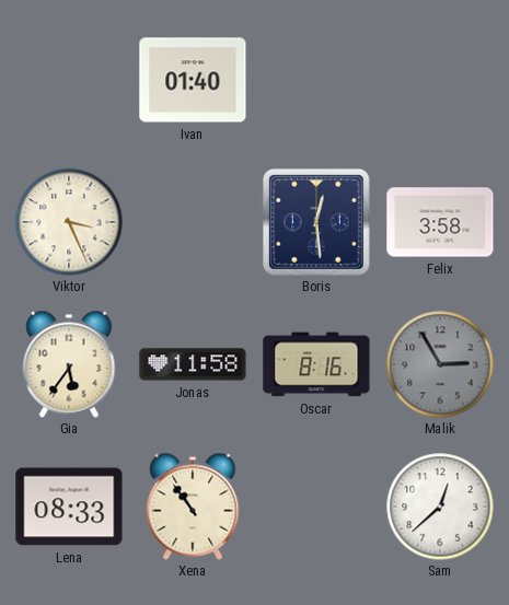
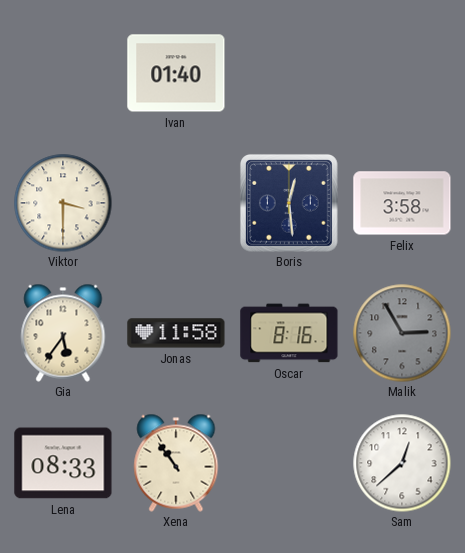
Viktor: 3:26 -> 3:30
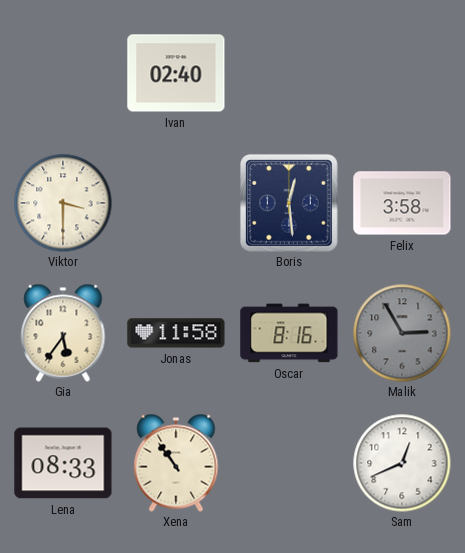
Ivan: 01:40 -> 02:40
Sam: 12:38 -> 12:41
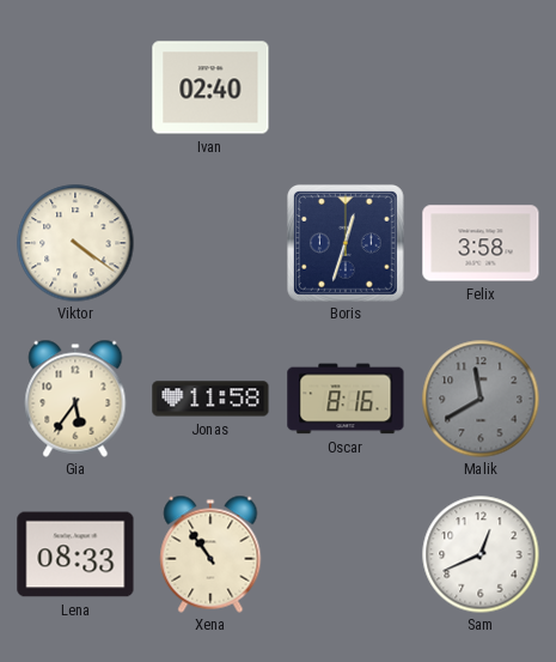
Viktor: 3:30 -> 4:21
Boris: 12:29 -> 12:33
Malik: 2:55 -> 11:40
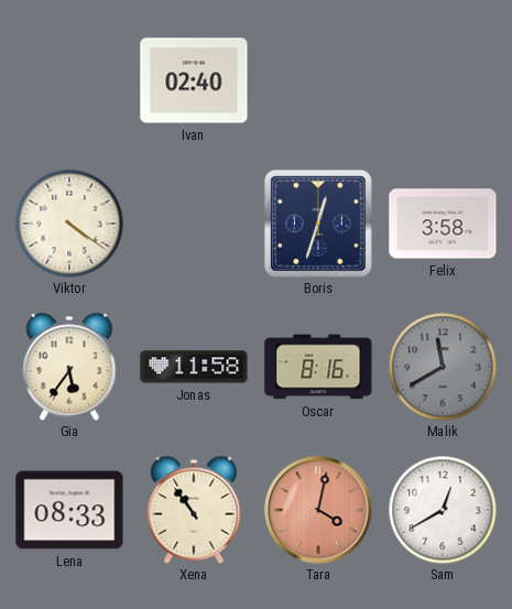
Tara: none -> 4:02
Sam: 12:41 -> 12:40
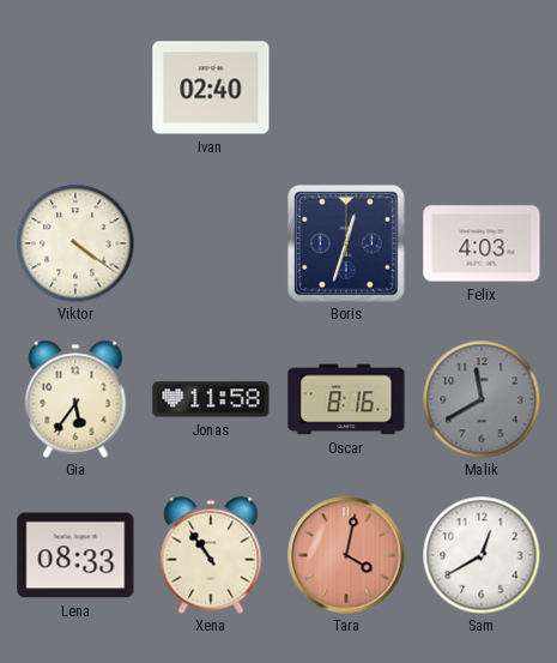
Felix: 3:58 -> 4:03
